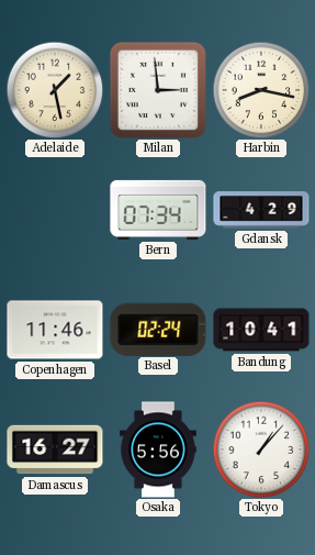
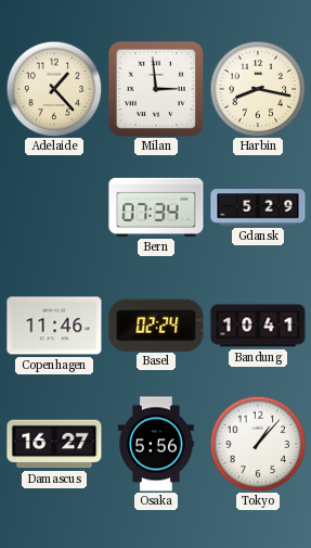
Adelaide: 1:28 -> 1:23
Gdansk: 4:29 -> 5:29
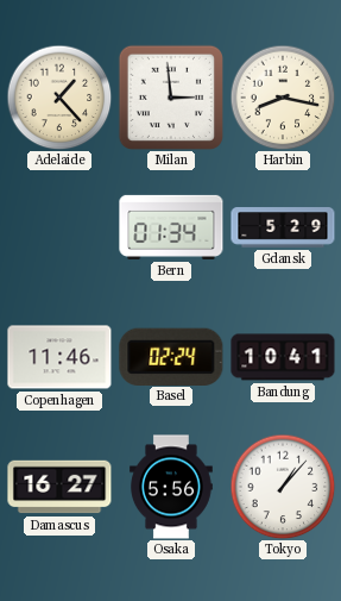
Bern: 07:34 -> 01:34
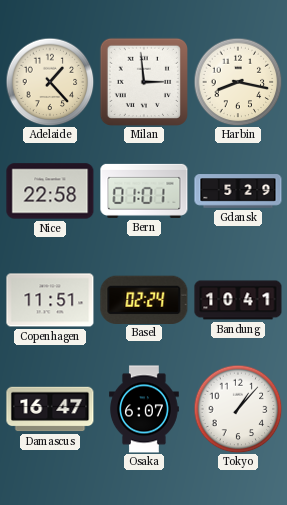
Nice: none -> 22:58
Bern: 01:34 -> 01:01
Copenhagen: 11:46 -> 11:51
Damascus: 16:27 -> 16:47
Osaka: 5:56 -> 6:07
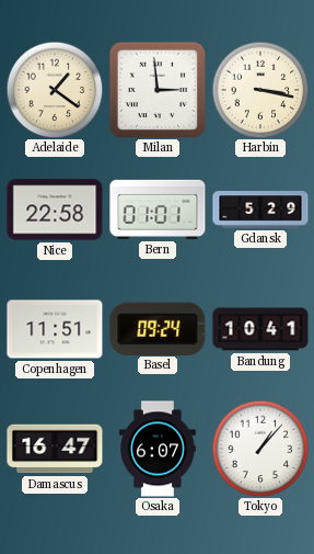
Adelaide: 1:23 -> 1:21
Harbin: 8:17 -> 3:17
Basel: 02:24 -> 09:24
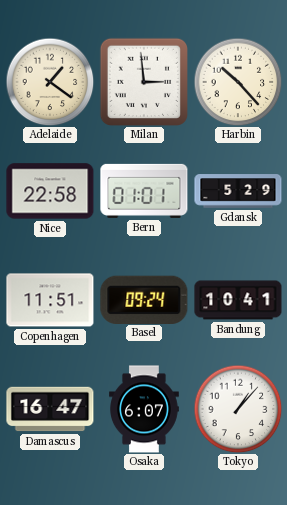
Harbin: 3:17 -> 10:23
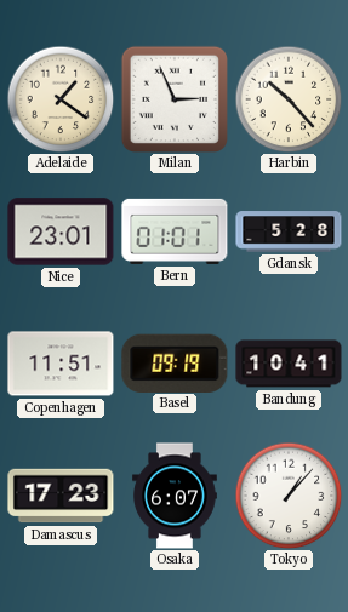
Milan: 2:59 -> 2:56
Nice: 22:58 -> 23:01
Gdansk: 5:29 -> 5:28
Basel: 09:24 -> 09:19
Damascus: 16:47 -> 17:23
